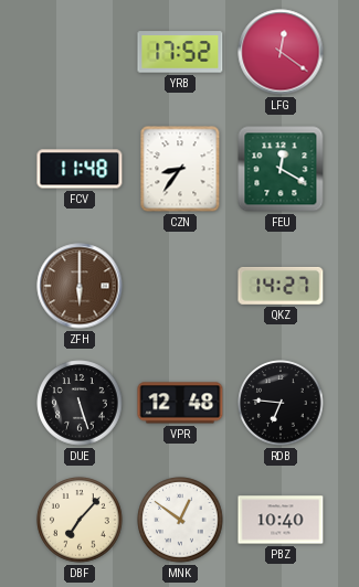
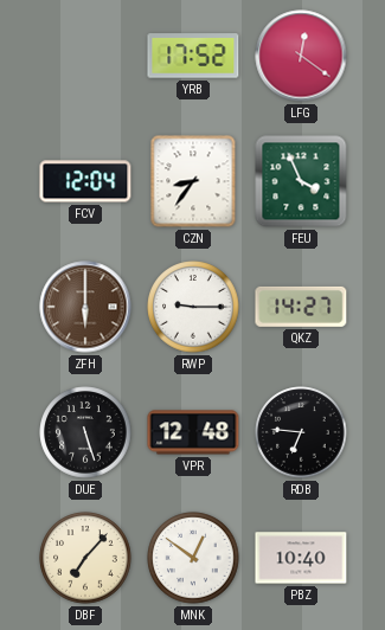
FCV: 11:48 -> 12:04
FEU: 12:20 -> 3:56
RWP: none -> 9:15
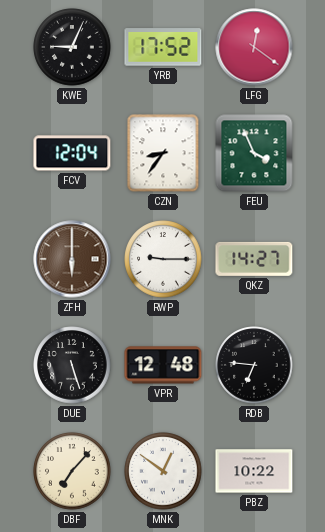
KWE: none -> 9:04
PBZ: 10:40 -> 10:22
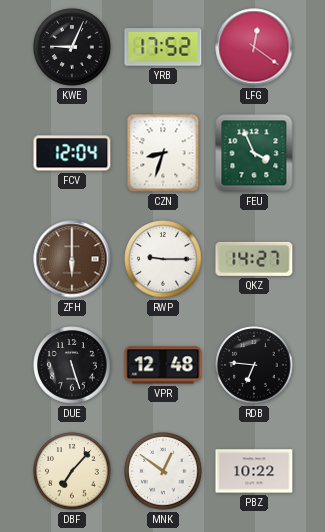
CZN: 8:36 -> 8:33
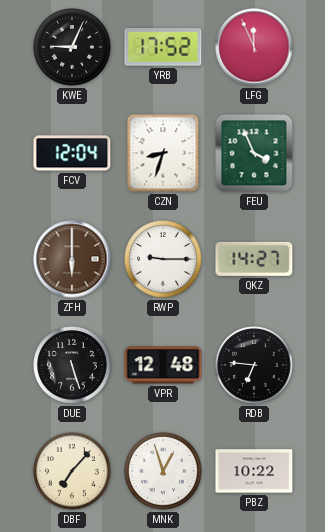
LFG: 12:21 -> 11:56
MNK: 12:51 -> 12:57
